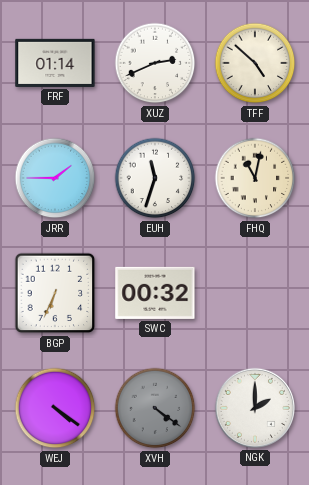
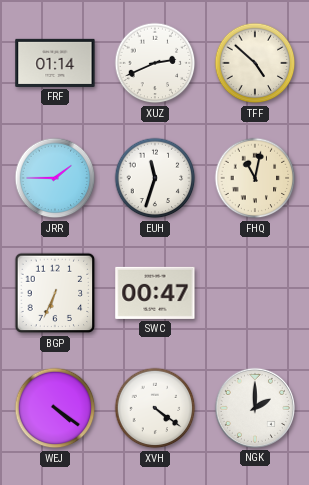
SWC: 00:32 -> 00:47
XVH dial: grey -> white
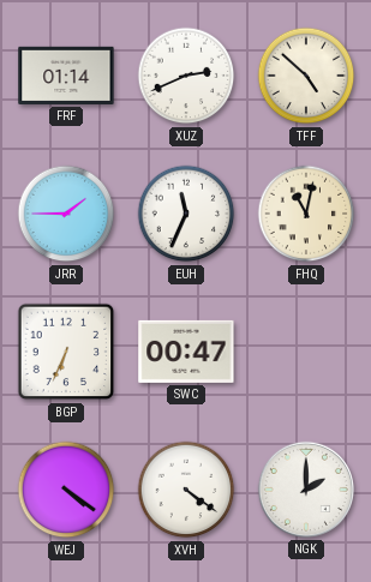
EUH: 11:33 -> 11:34
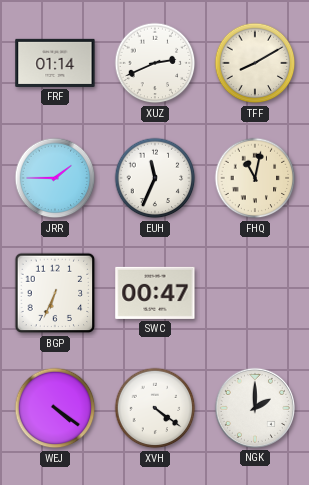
TFF: 4:52 -> 8:10
